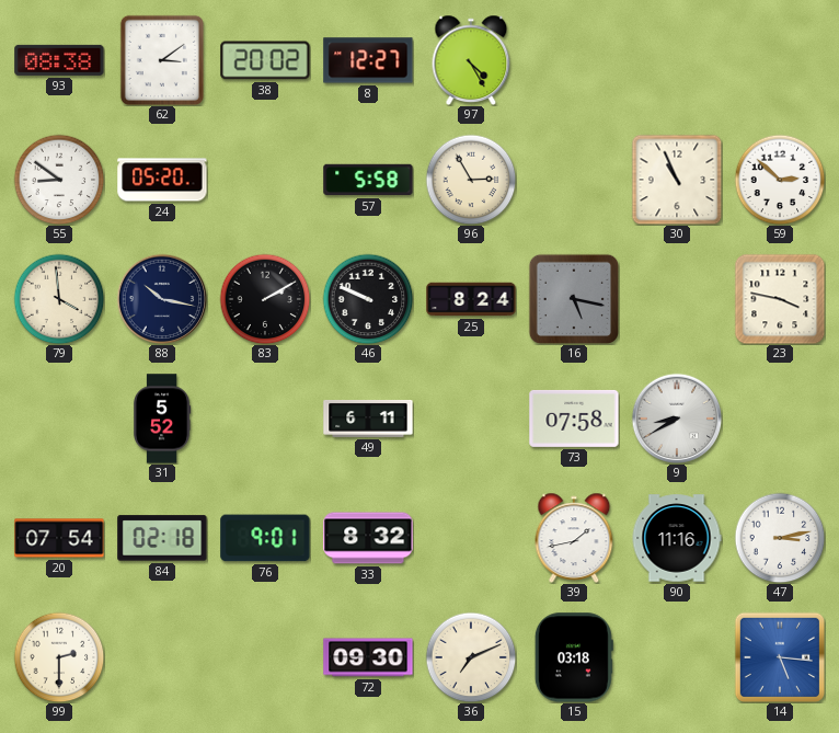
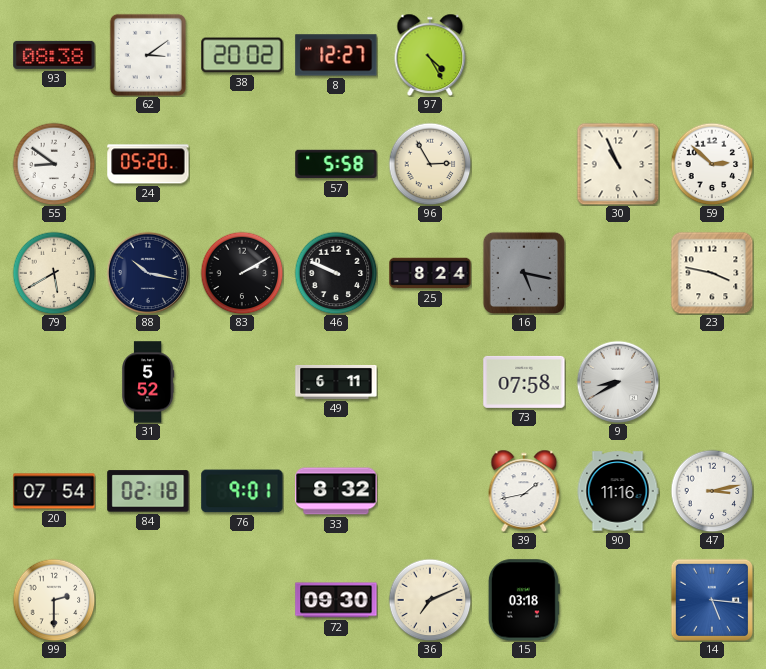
79: 3:59 -> 5:40
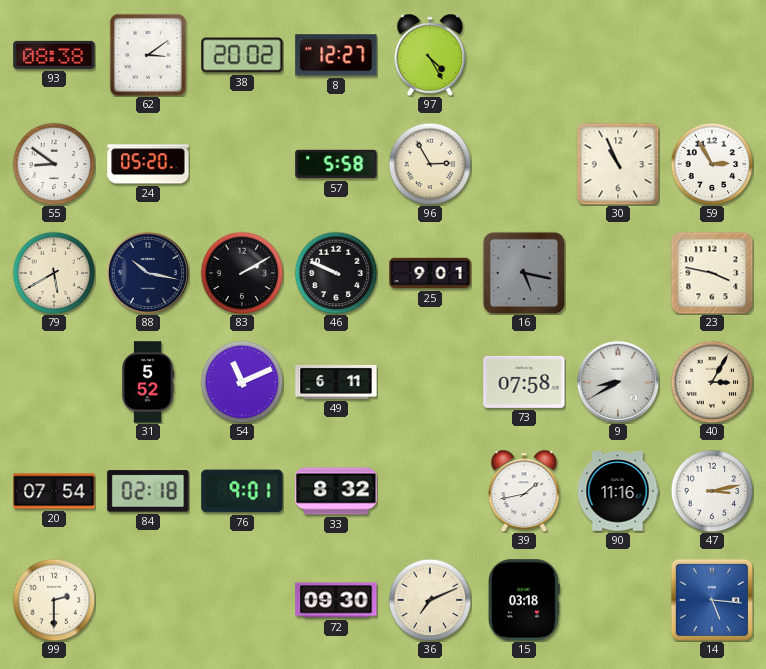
59: 2:52 -> 2:55
25: 8:24 -> 9:01
54: none -> 11:11
40: none -> 3:05
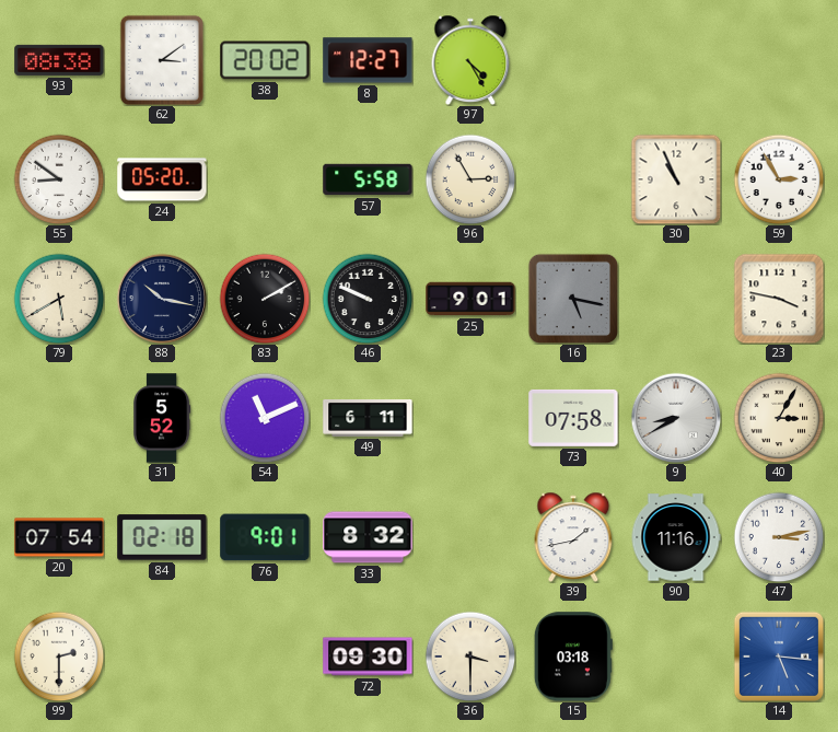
36: 7:11 -> 3:30
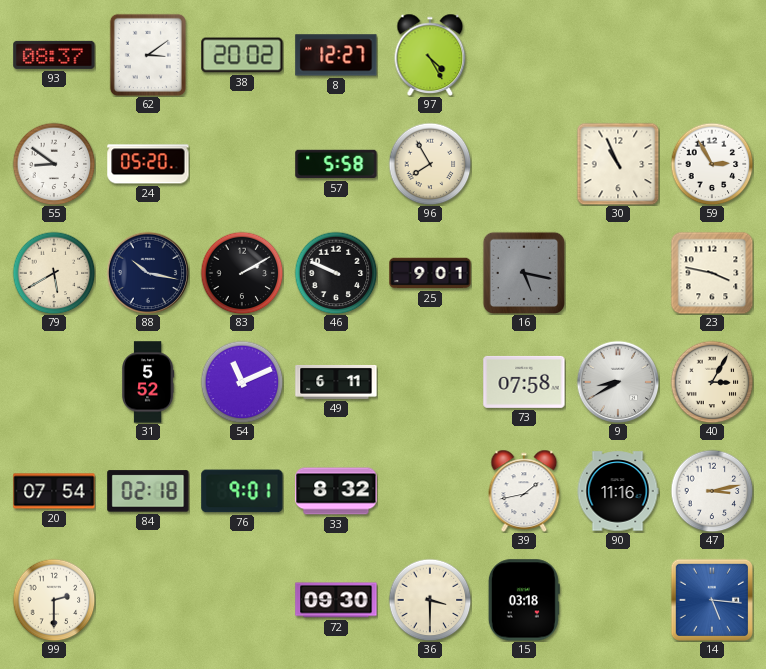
93: 08:38 -> 08:37
96: 2:55 -> 7:55
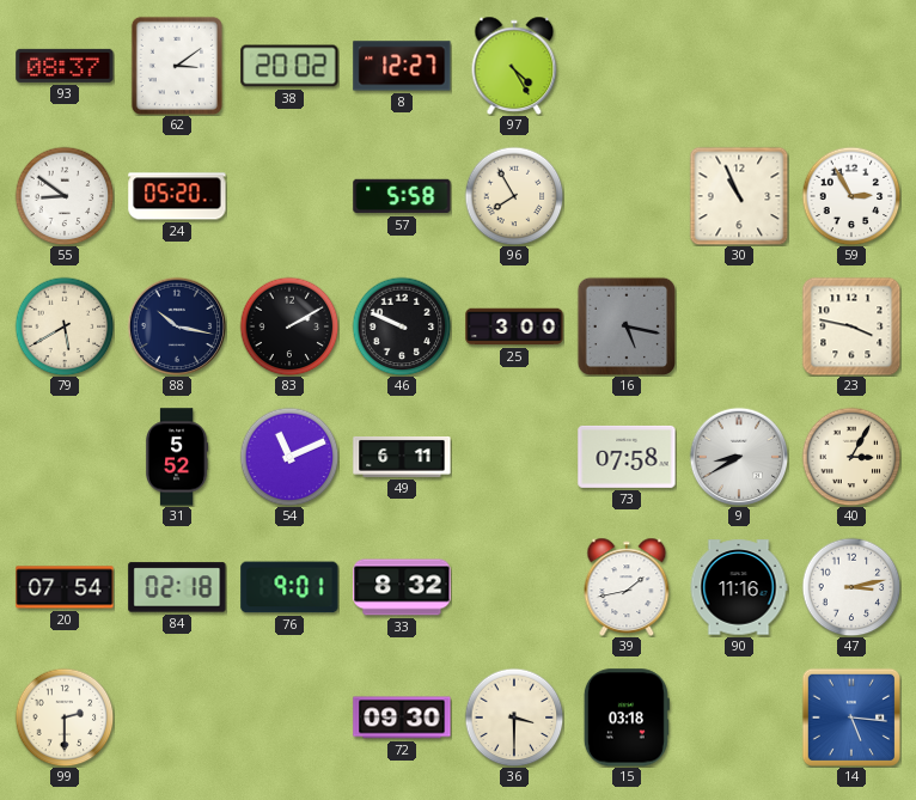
25: 9:01 -> 3:00
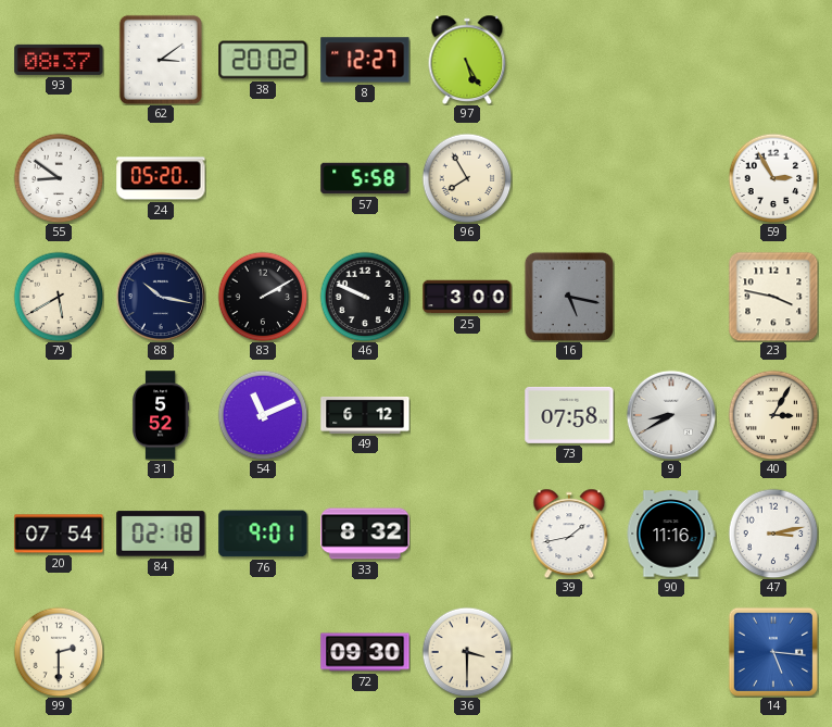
97: 4:25 -> 5:25
30: 10:56 -> none
49: 6:11 -> 6:12
15: 03:18 -> none
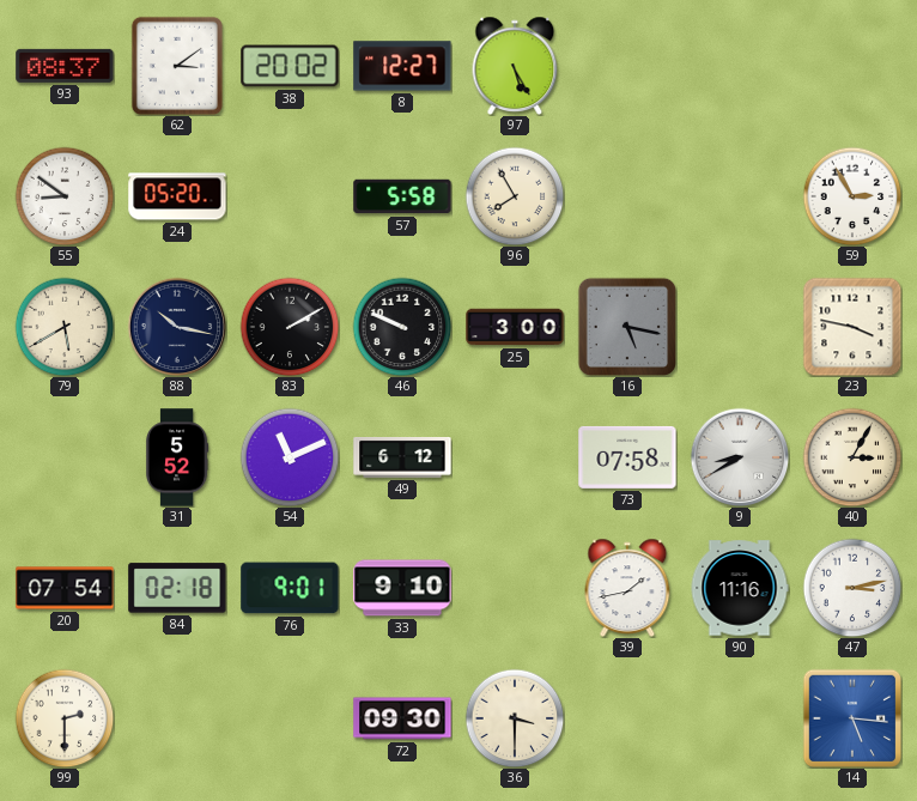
33: 8:32 -> 9:10
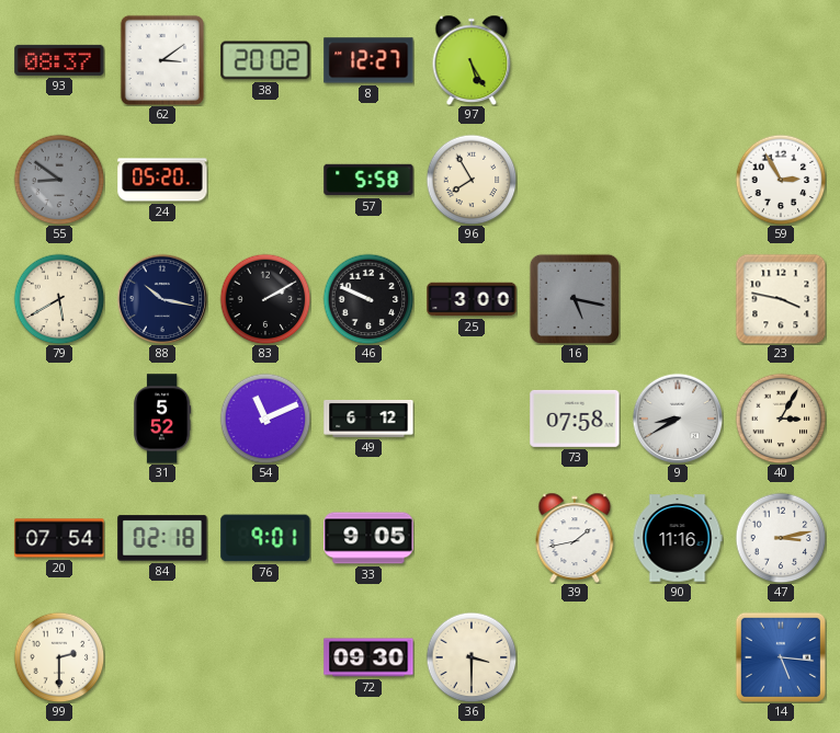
55 dial: white -> grey
33: 9:10 -> 9:05
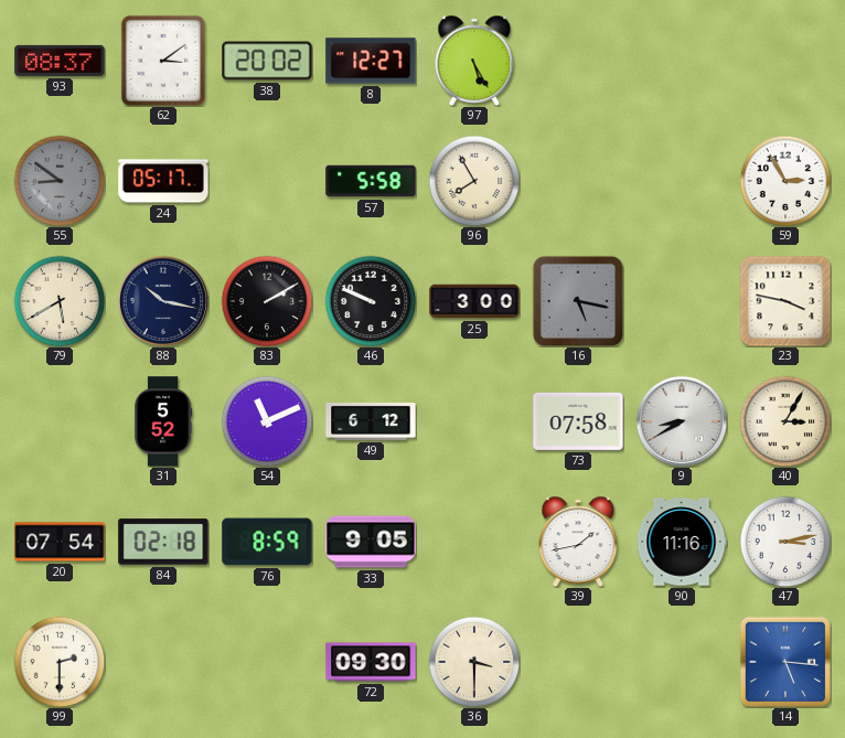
24: 05:20 -> 05:17
76: 9:01 -> 8:59
